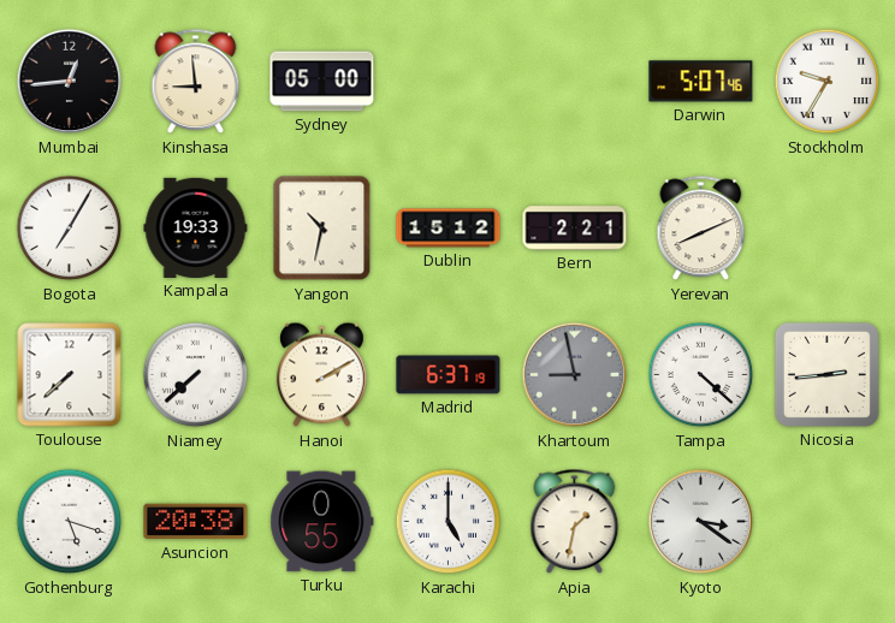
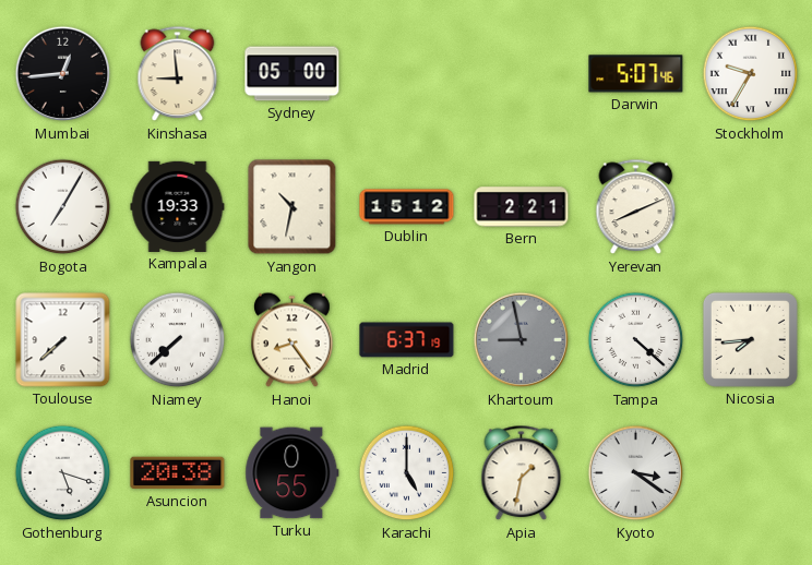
Hanoi: 2:10 -> 8:24
Nicosia: 2:44 -> 7:44
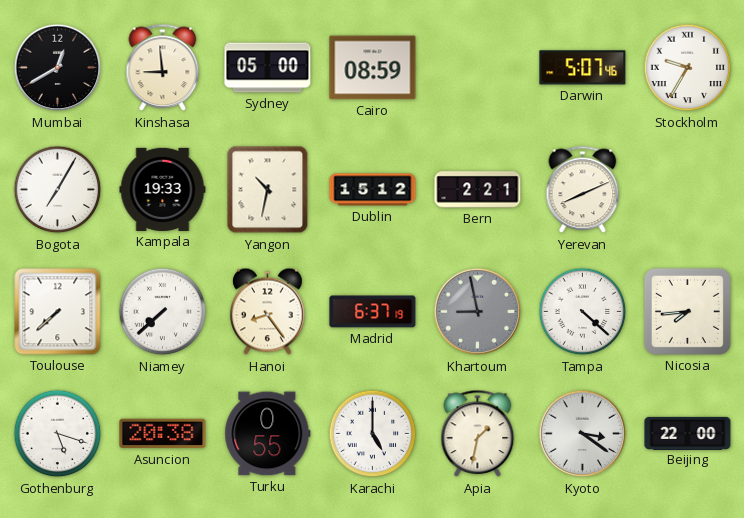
Mumbai: 12:44 -> 12:40
Cairo: none -> 08:59
Beijing: none -> 22:00
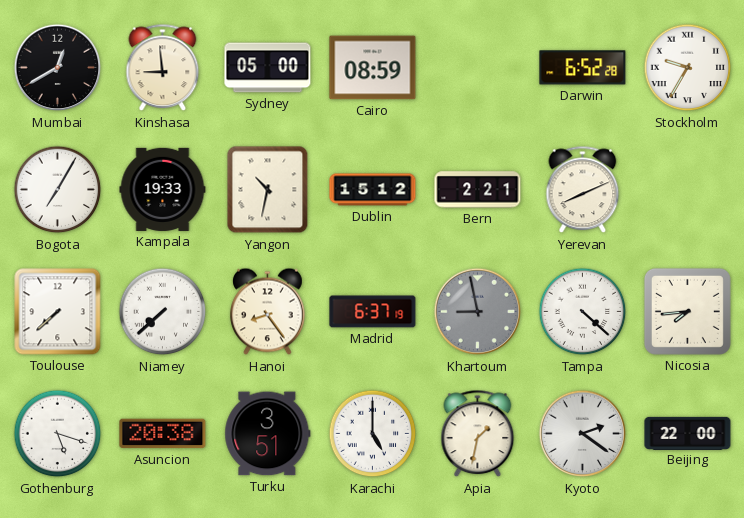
Darwin: 5:07 -> 6:52
Turku: 0:55 -> 3:51
Kyoto: 3:21 -> 2:21
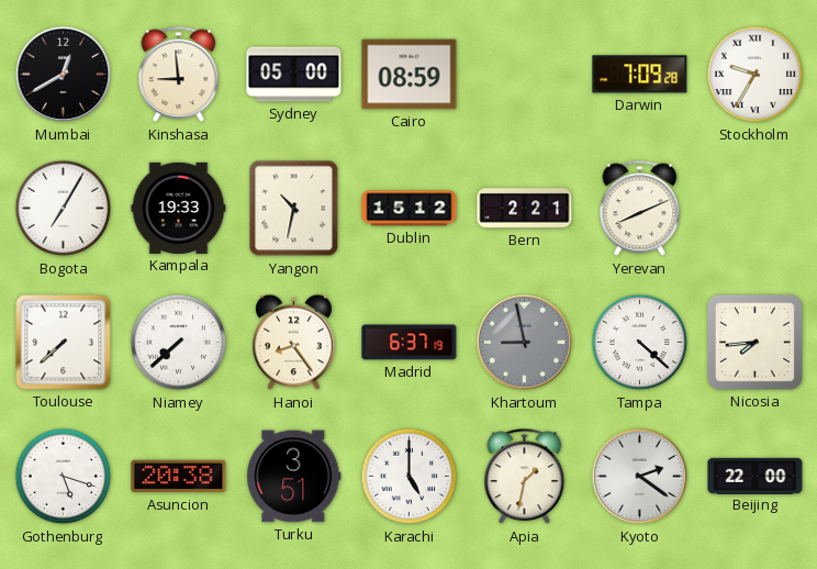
Darwin: 6:52 -> 7:09
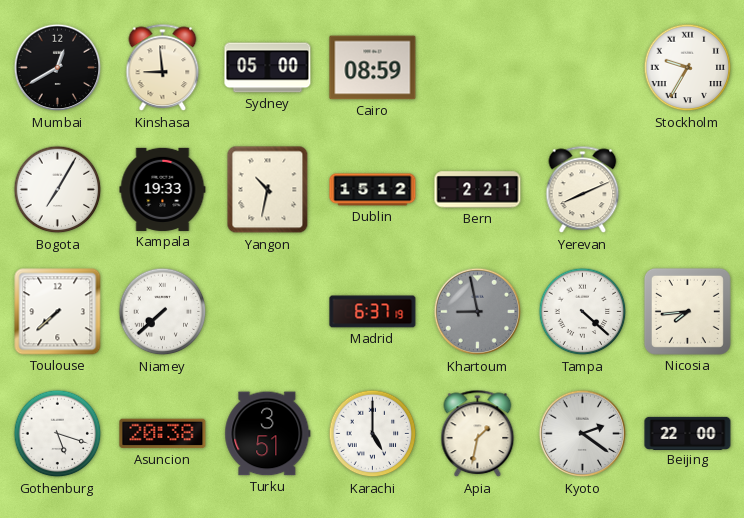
Darwin: 7:09 -> none
Hanoi: 8:24 -> none
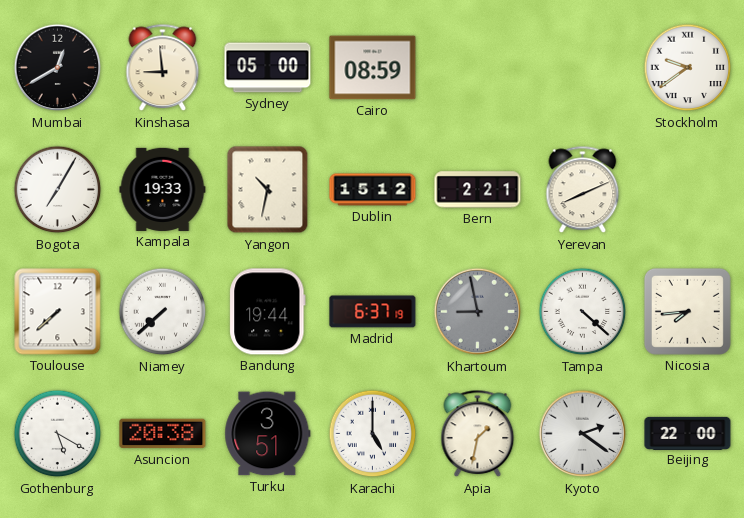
Stockholm: 9:35 -> 9:39
Bandung: none -> 19:44
Gothenburg: 5:18 -> 5:20
